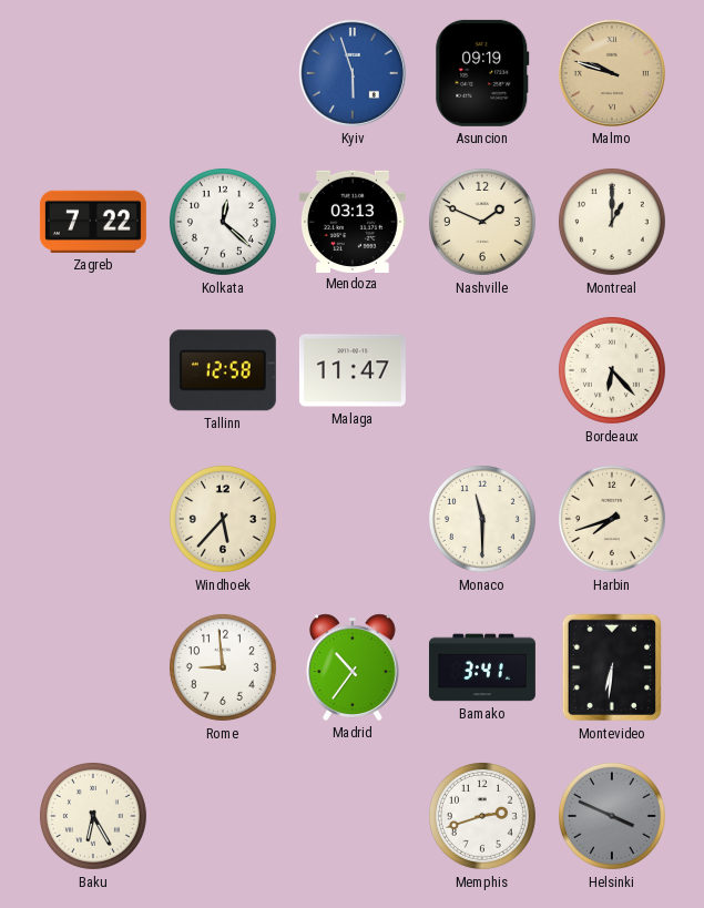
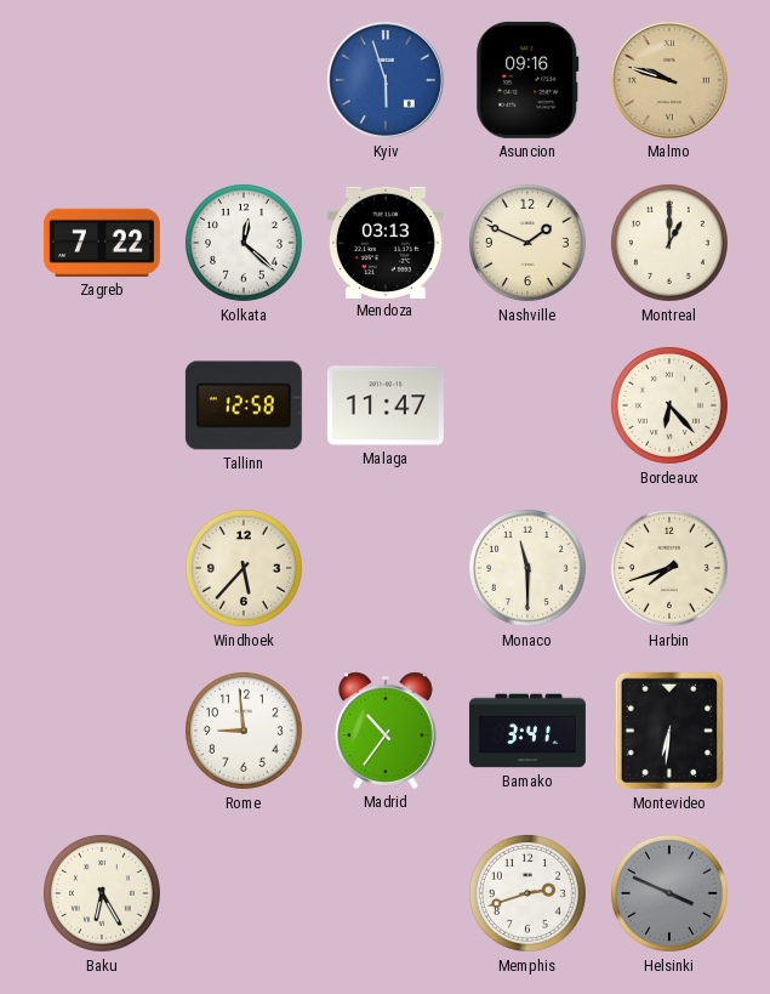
Asuncion: 09:19 -> 09:16
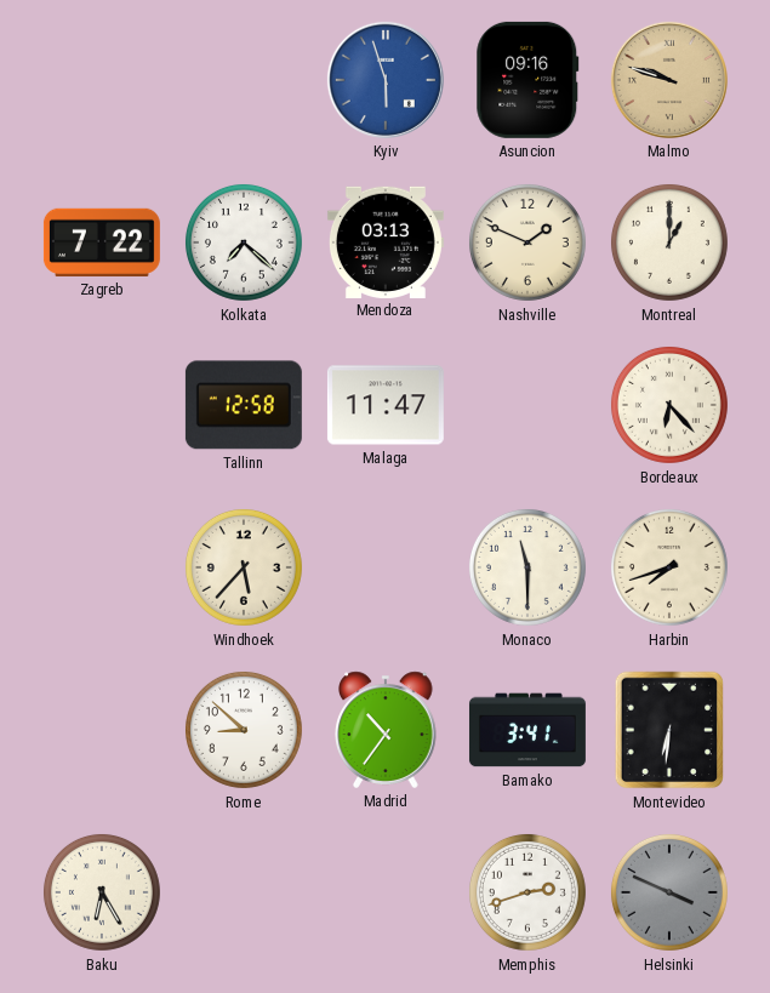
Kolkata: 12:22 -> 7:22
Rome: 8:59 -> 8:52
